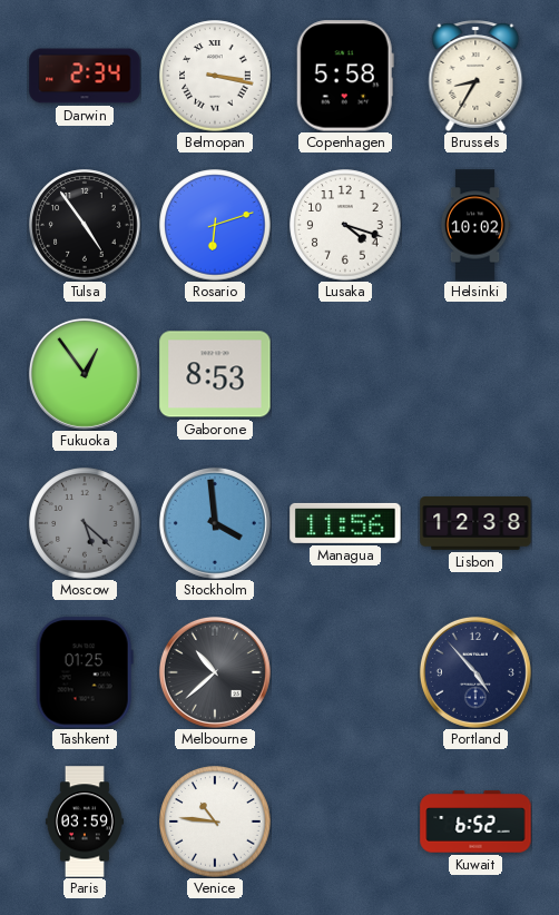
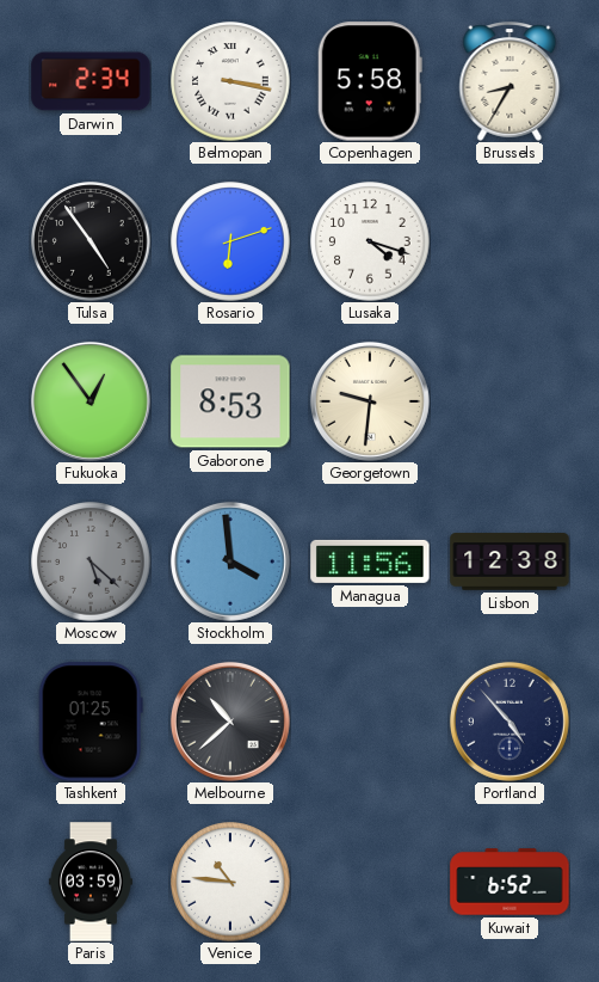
Helsinki: 10:02 -> none
Georgetown: none -> 9:31
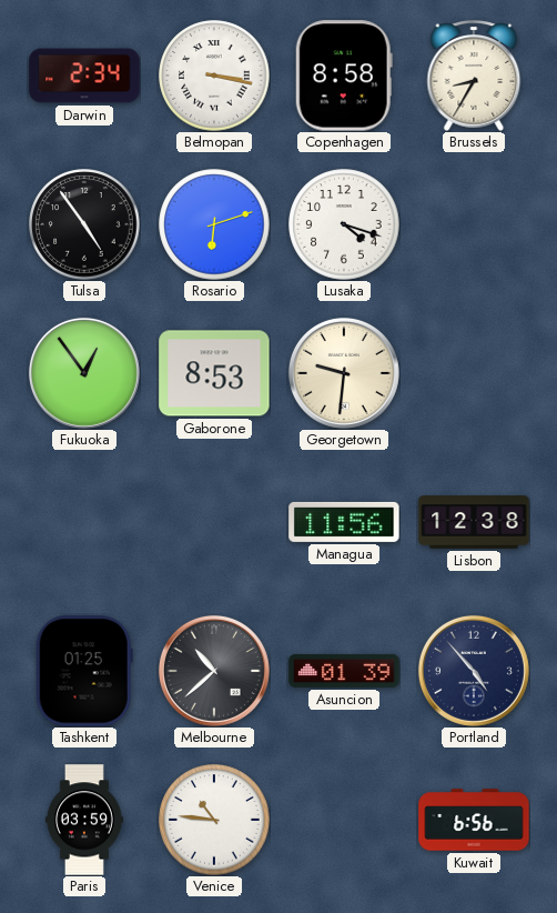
Copenhagen: 5:58 -> 8:58
Moscow: 5:22 -> none
Stockholm: 3:59 -> none
Asuncion: none -> 01:39
Kuwait: 6:52 -> 6:56
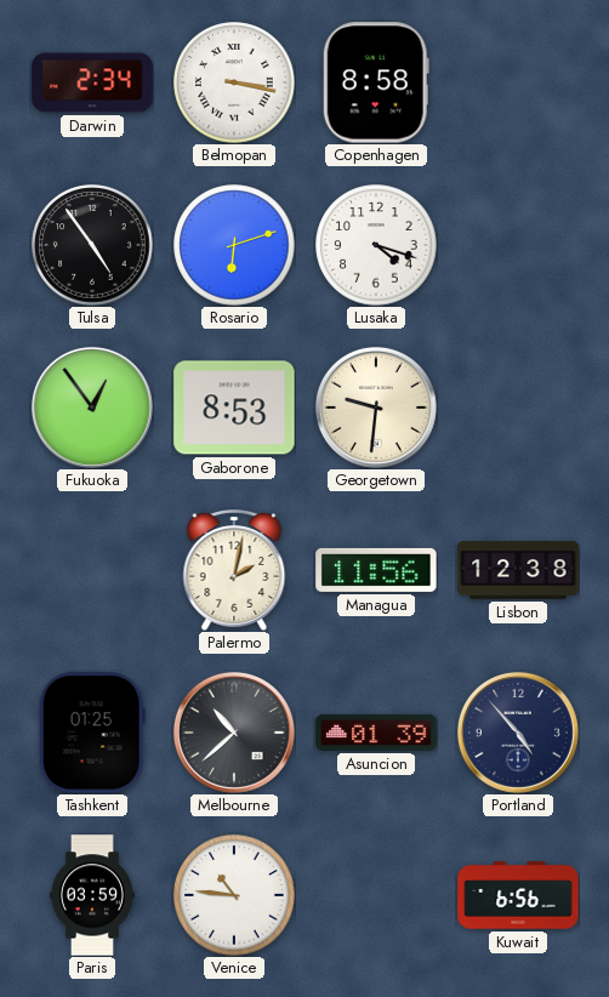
Brussels: 8:35 -> none
Palermo: none -> 2:02
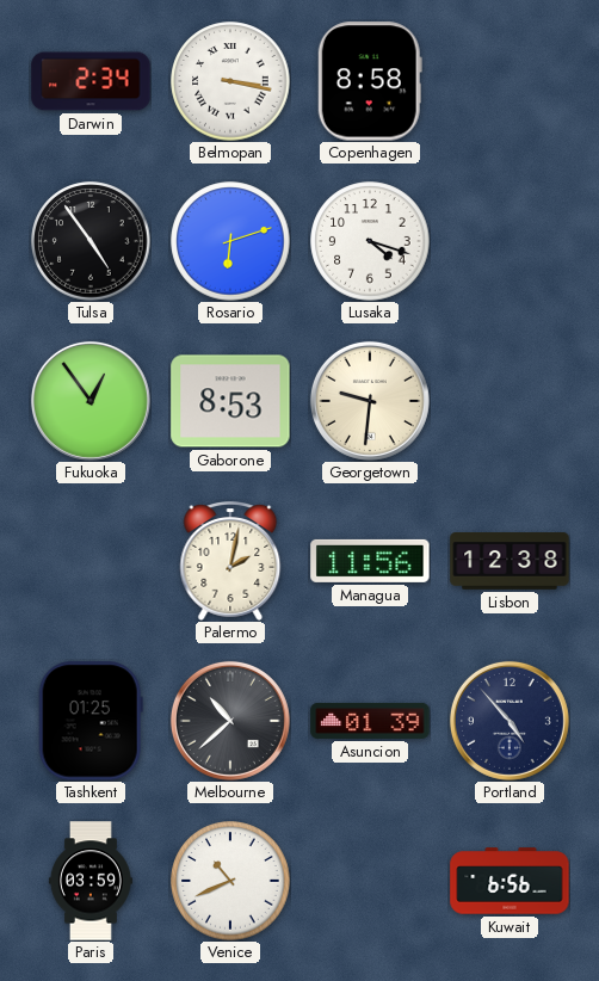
Venice: 10:46 -> 10:41
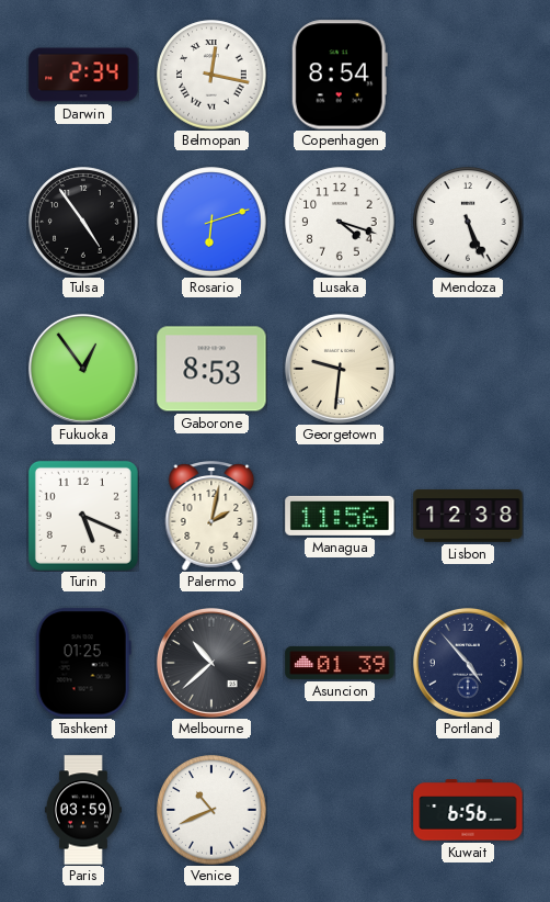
Belmopan: 3:17 -> 12:17
Copenhagen: 8:58 -> 8:54
Mendoza: none -> 5:26
Turin: none -> 5:19
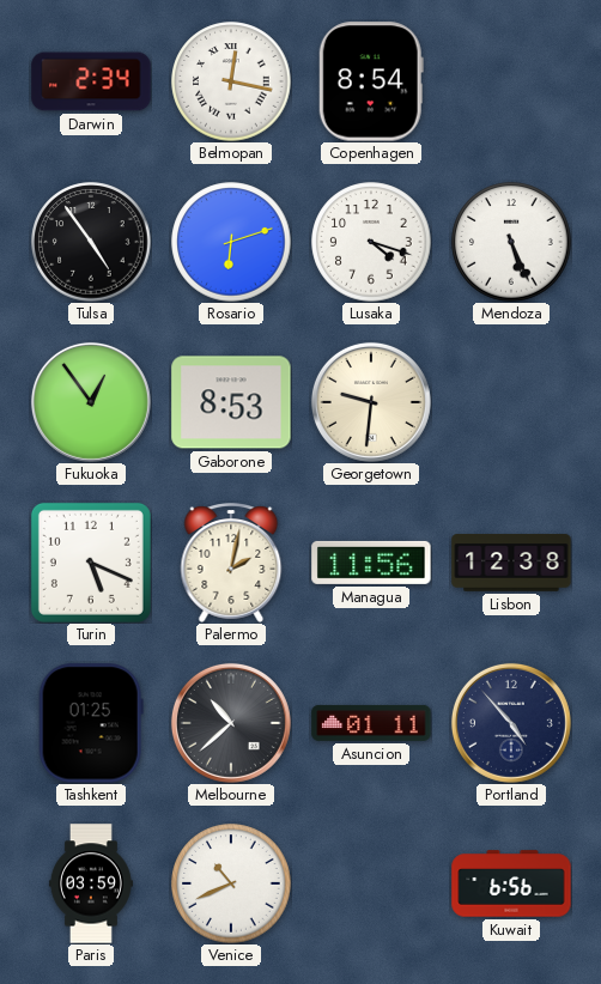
Asuncion: 01:39 -> 01:11
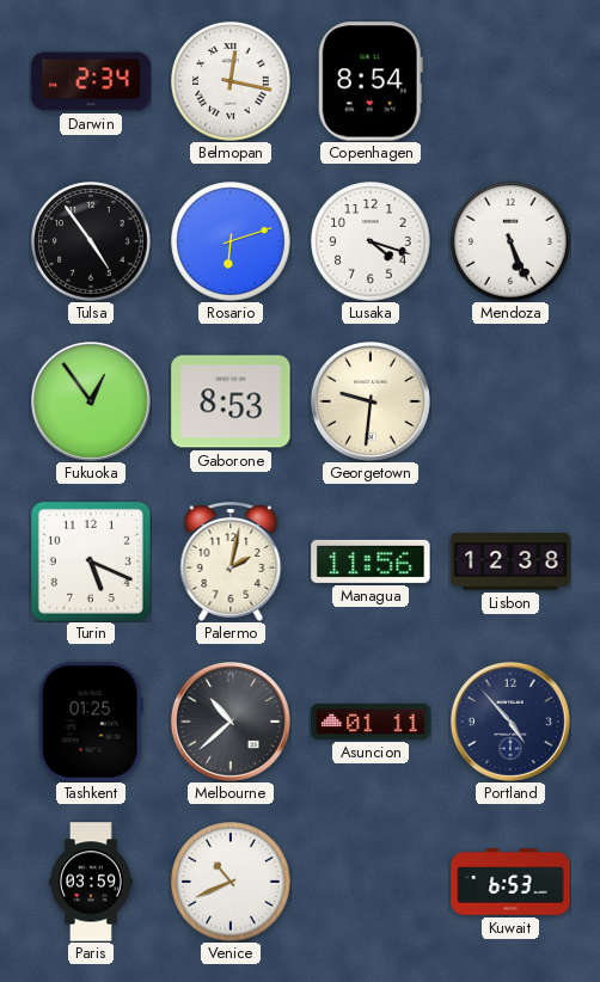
Kuwait: 6:56 -> 6:53
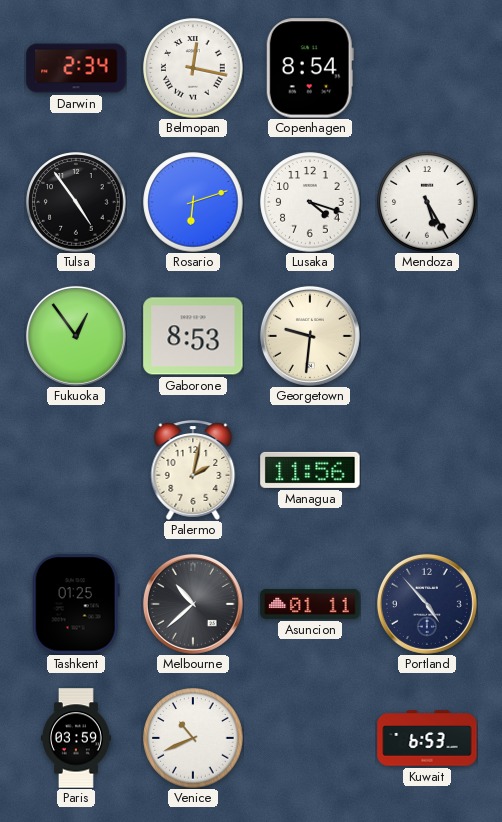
Mendoza: 5:26 -> 5:25
Turin: 5:19 -> none
Lisbon: 12:38 -> none
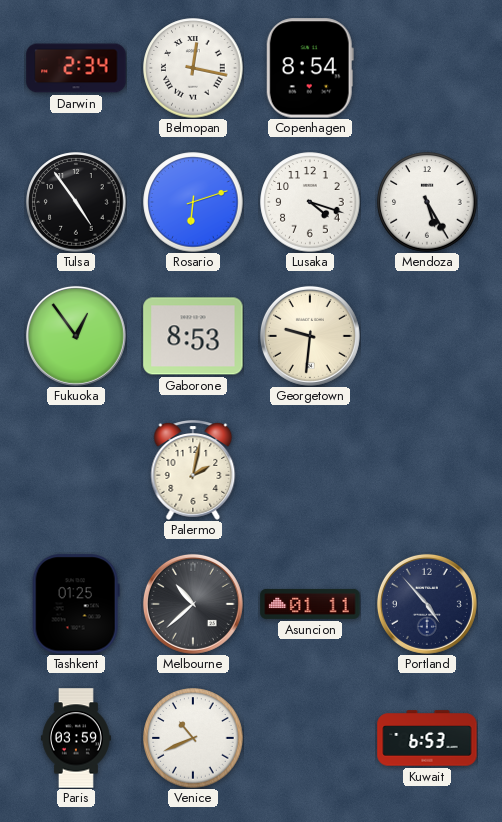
Managua: 11:56 -> none
